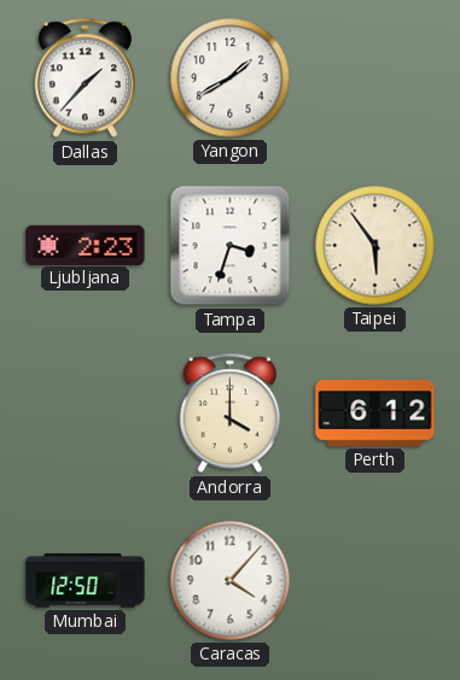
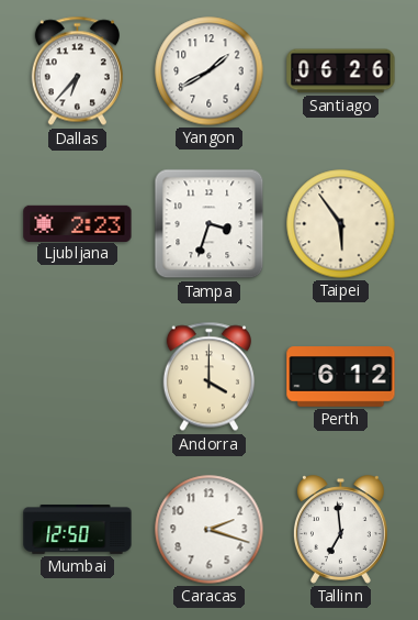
Dallas: 1:37 -> 6:37
Santiago: none -> 06:26
Caracas: 4:07 -> 2:18
Tallinn: none -> 6:59
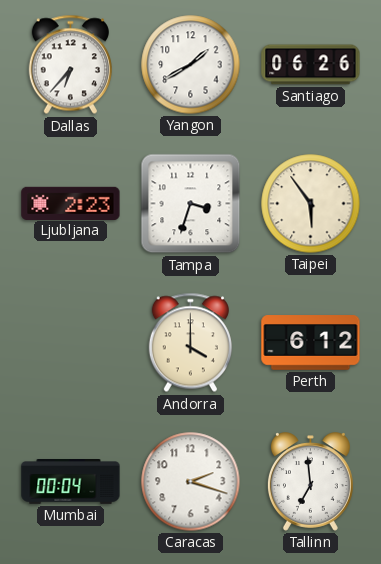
Mumbai: 12:50 -> 00:04
